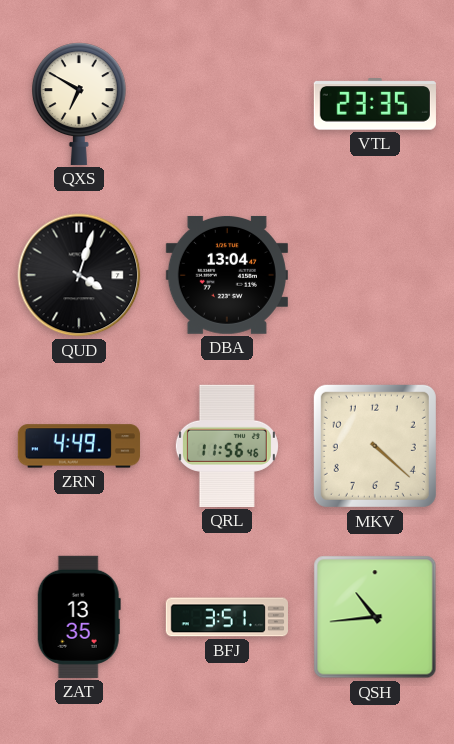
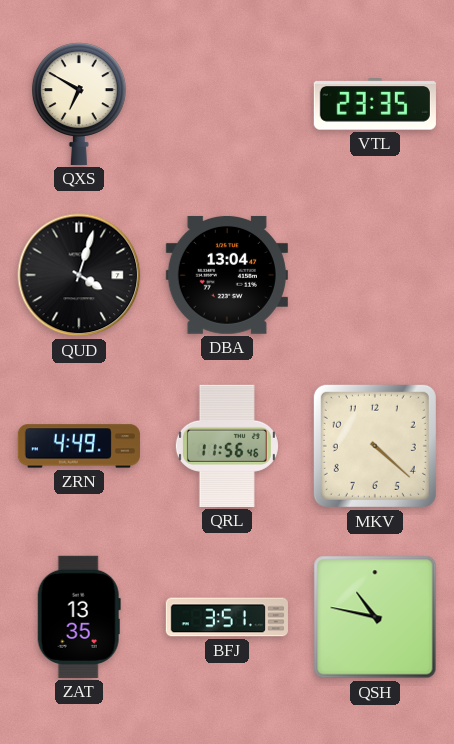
QSH: 10:44 -> 10:47
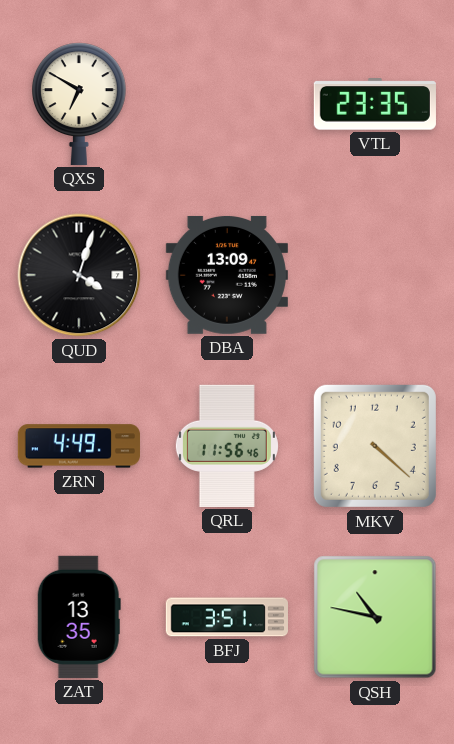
DBA: 13:04 -> 13:09
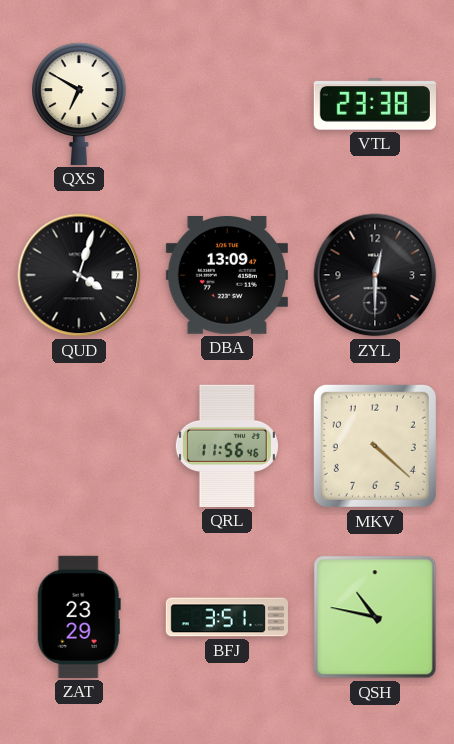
VTL: 23:35 -> 23:38
ZYL: none -> 12:30
ZRN: 4:49 -> none
ZAT: 13:35 -> 23:29
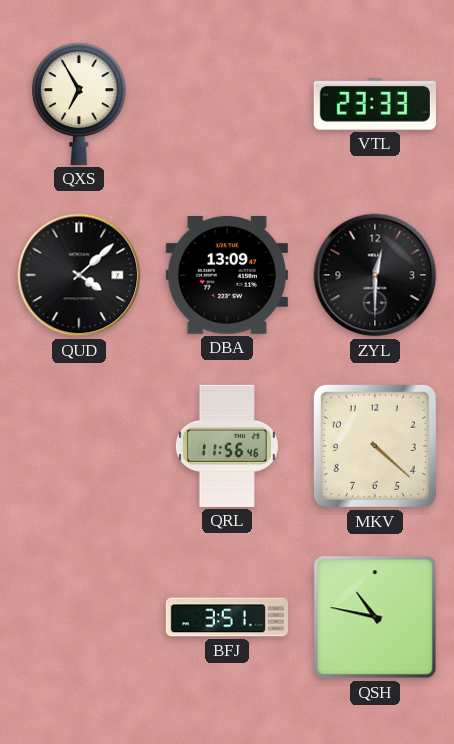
QXS: 6:50 -> 6:55
VTL: 23:38 -> 23:33
QUD: 4:03 -> 4:08
ZAT: 23:29 -> none
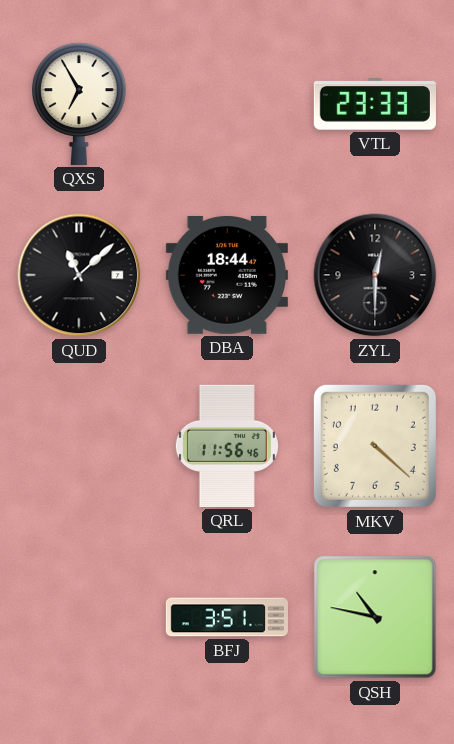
QUD: 4:08 -> 11:08
DBA: 13:09 -> 18:44
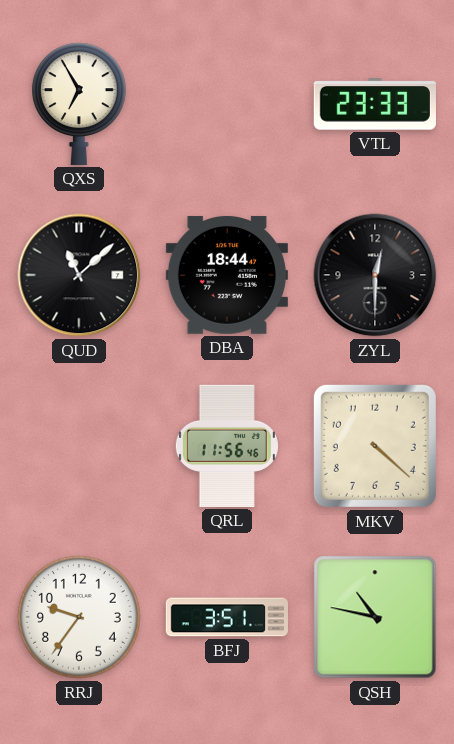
RRJ: none -> 9:36
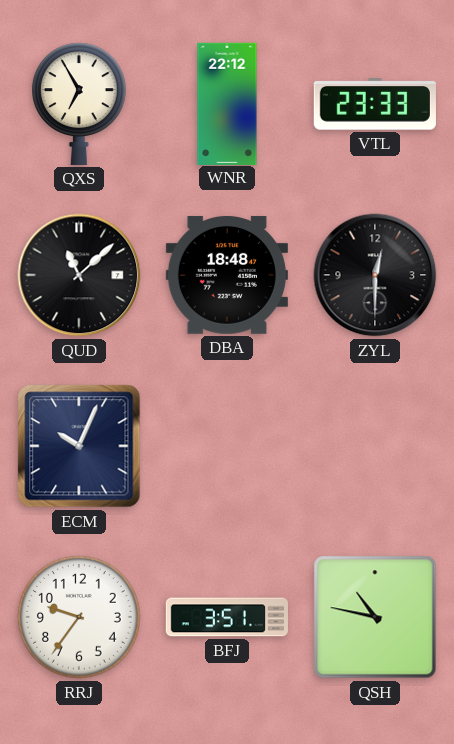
WNR: none -> 22:12
DBA: 18:44 -> 18:48
ECM: none -> 10:04
QRL: 11:56 -> none
MKV: 4:22 -> none
